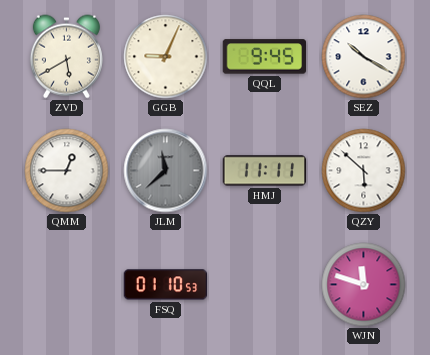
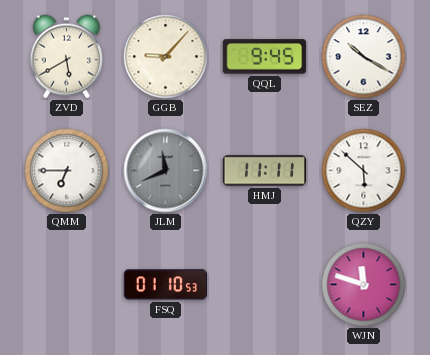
GGB: 9:04 -> 9:07
QMM: 12:45 -> 6:45
JLM: 11:38 -> 11:41
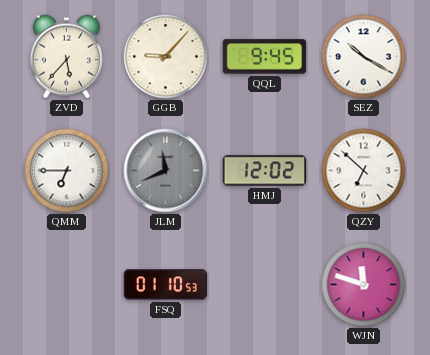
ZVD: 5:40 -> 5:37
HMJ: 11:11 -> 12:02
QZY: 5:52 -> 6:52
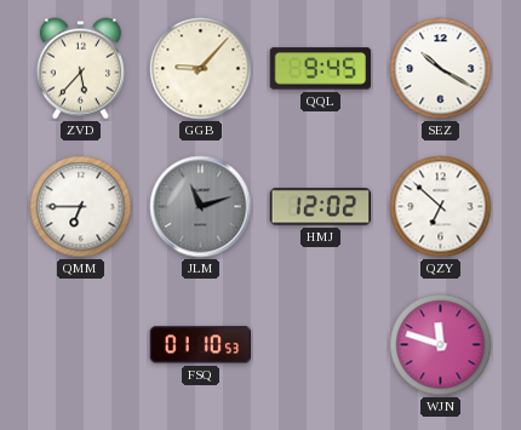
JLM: 11:41 -> 11:12
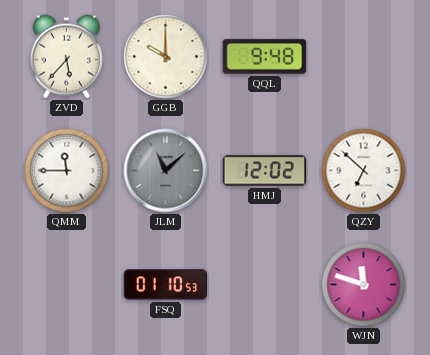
GGB: 9:07 -> 10:00
QQL: 9:45 -> 9:48
SEZ: 10:20 -> none
QMM: 6:45 -> 11:45
JLM: 11:12 -> 11:08
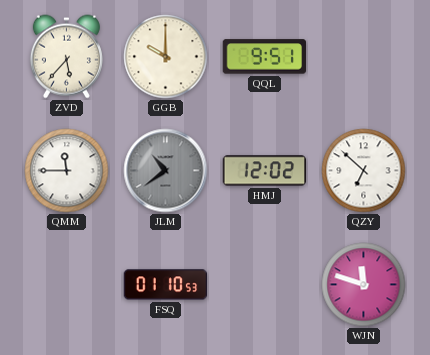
QQL: 9:48 -> 9:51
JLM: 11:08 -> 10:39
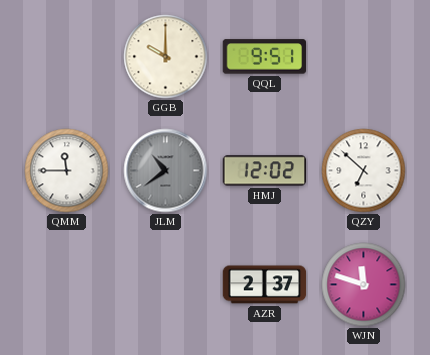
ZVD: 5:37 -> none
FSQ: 01:10 -> none
AZR: none -> 2:37
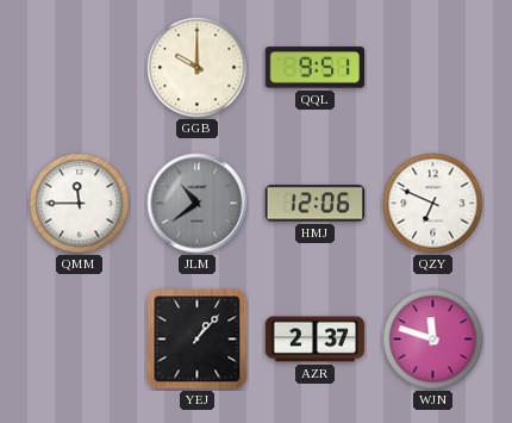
HMJ: 12:02 -> 12:06
QZY: 6:52 -> 6:49
YEJ: none -> 1:07
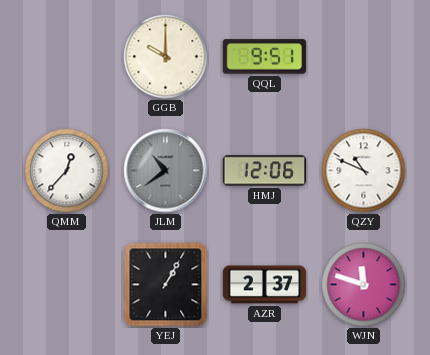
QMM: 11:45 -> 12:37
QZY: 6:49 -> 10:49
YEJ: 1:07 -> 1:05
